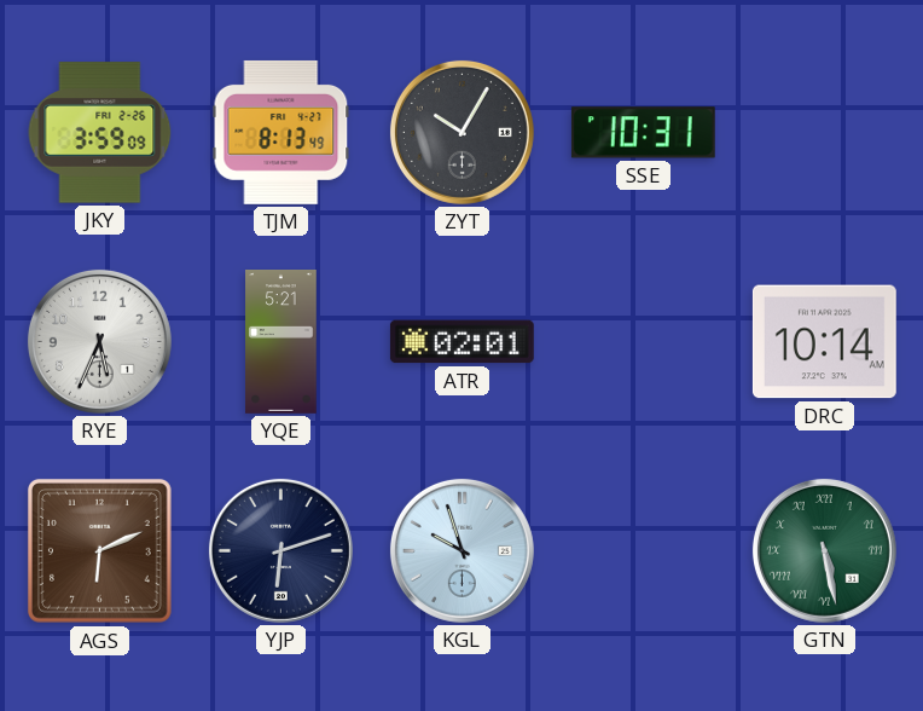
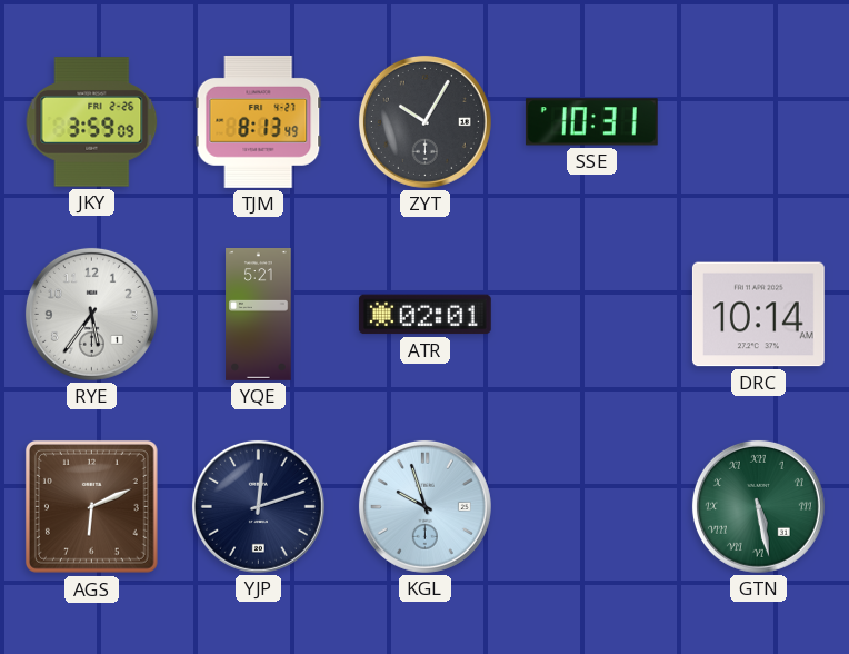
RYE: 5:34 -> 5:36
YJP: 6:12 -> 12:12
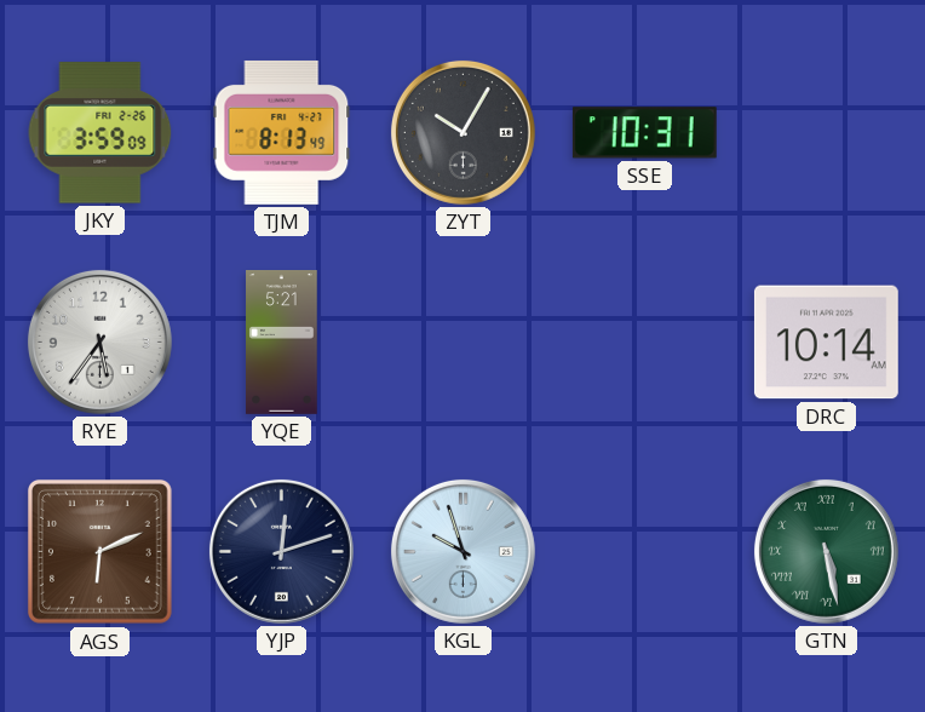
ATR: 02:01 -> none
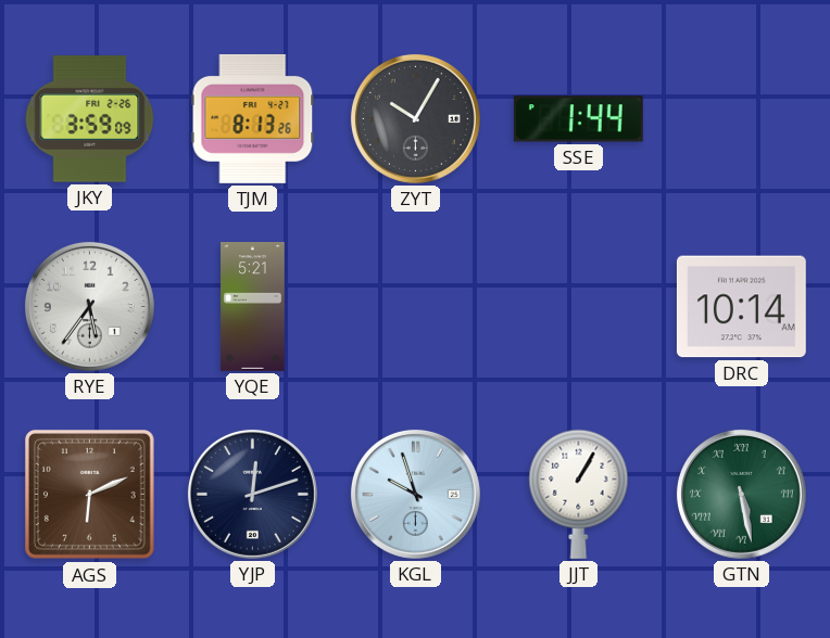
TJM: 8:13:49 -> 8:13:26
SSE: 10:31 -> 1:44
JJT: none -> 1:05
